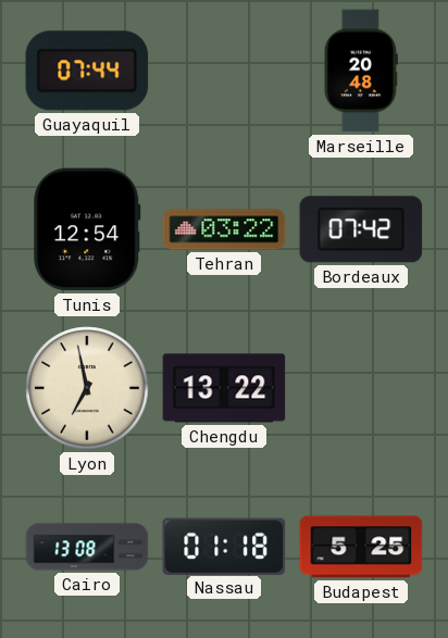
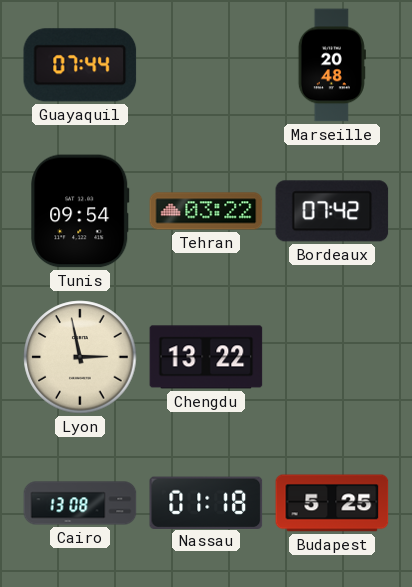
Tunis: 12:54 -> 09:54
Lyon: 6:58 -> 2:58
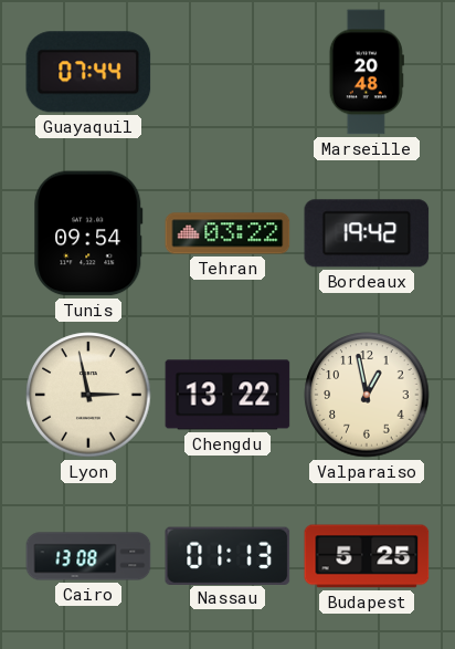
Bordeaux: 07:42 -> 19:42
Valparaiso: none -> 12:58
Nassau: 01:18 -> 01:13
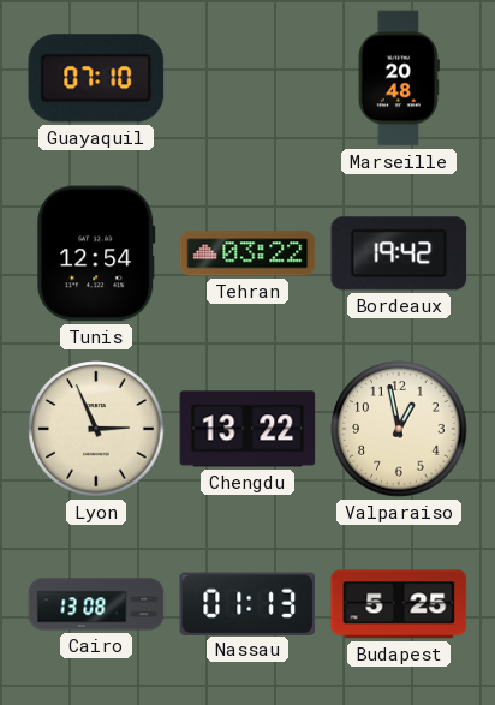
Guayaquil: 07:44 -> 07:10
Tunis: 09:54 -> 12:54
Lyon: 2:58 -> 2:56
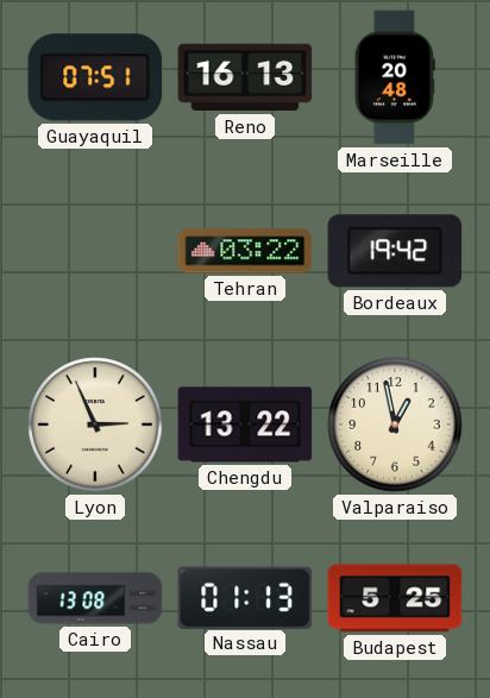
Guayaquil: 07:10 -> 07:51
Reno: none -> 16:13
Tunis: 12:54 -> none
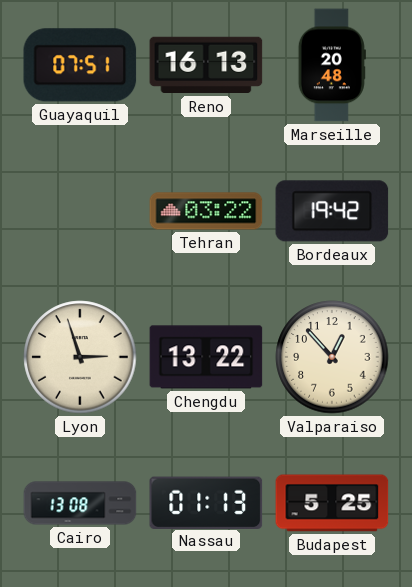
Lyon: 2:56 -> 2:57
Valparaiso: 12:58 -> 12:53
